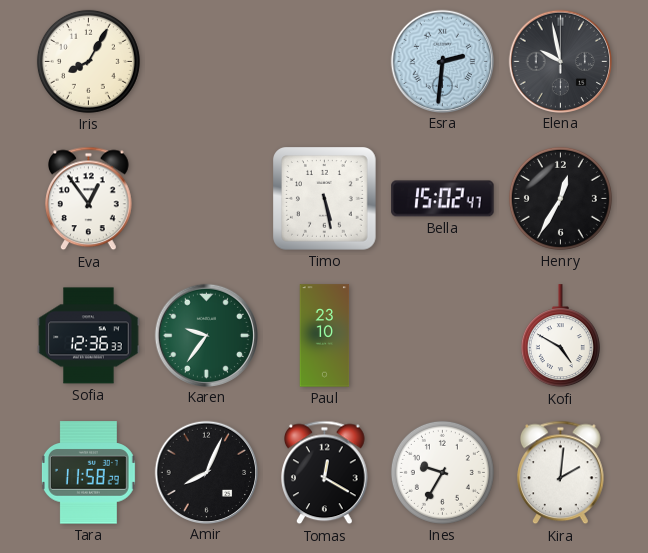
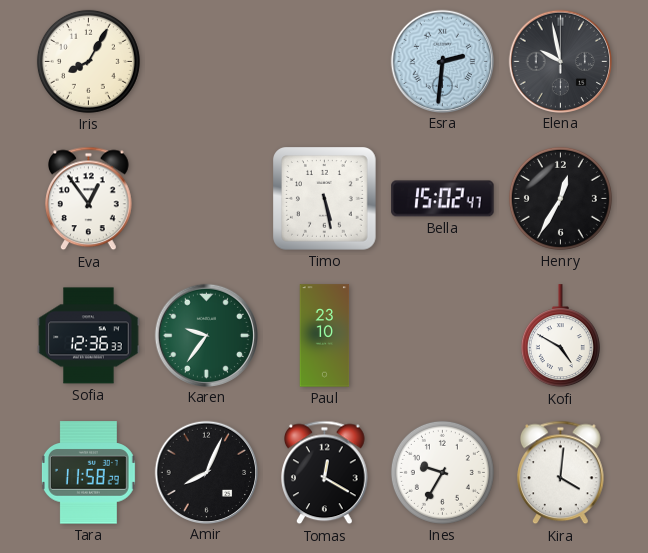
Kira: 2:01 -> 4:01
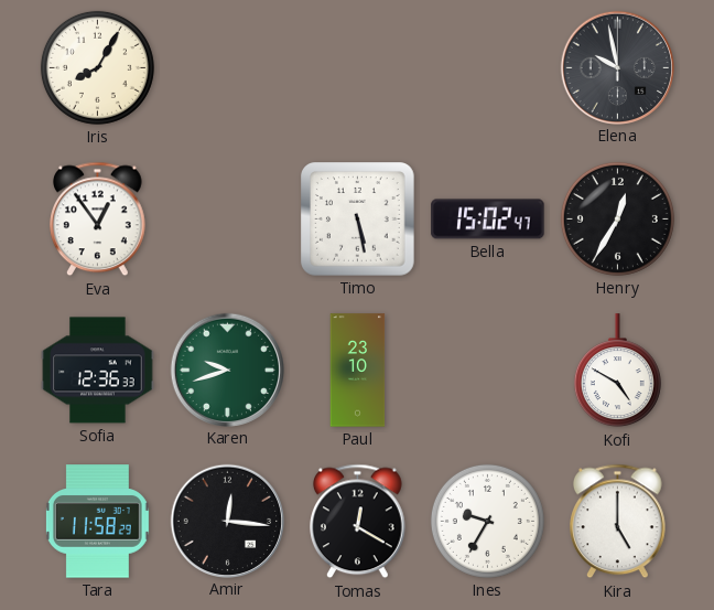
Esra: 2:31 -> none
Karen: 9:36 -> 9:42
Amir: 8:04 -> 12:16
Kira: 4:01 -> 5:00
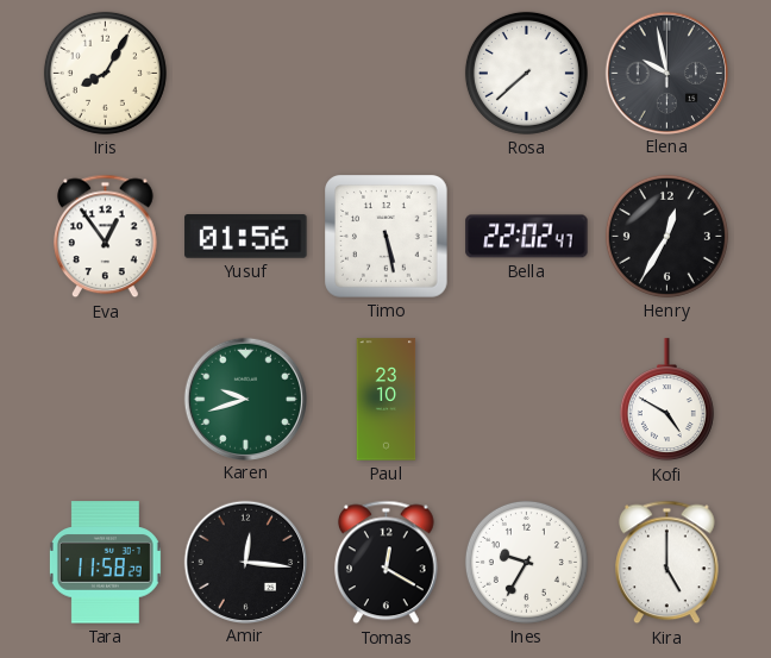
Rosa: none -> 7:38
Yusuf: none -> 01:56
Bella: 15:02 -> 22:02
Sofia: 12:36 -> none
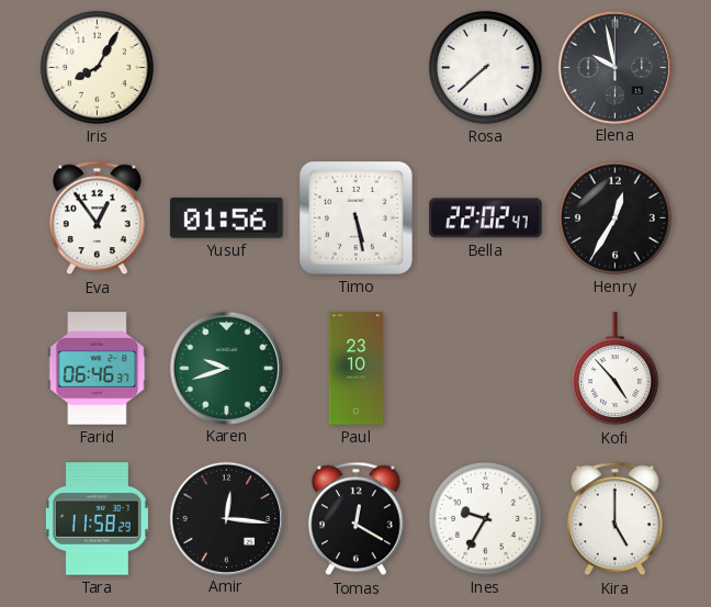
Farid: none -> 06:46
Kofi: 4:50 -> 4:53
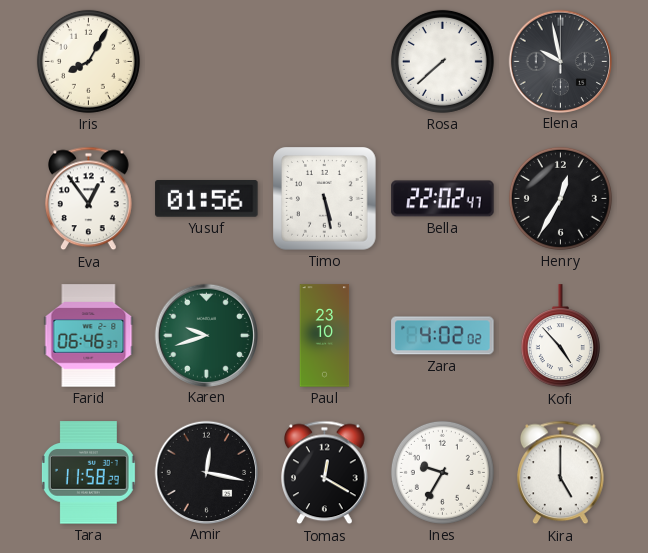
Zara: none -> 4:02
Amir: 12:16 -> 12:17
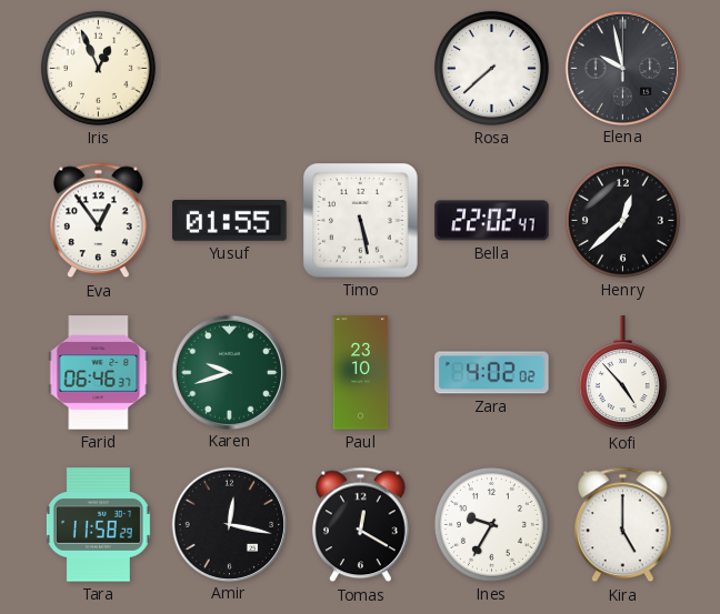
Iris: 8:05 -> 12:56
Yusuf: 01:56 -> 01:55
Henry: 12:35 -> 12:38
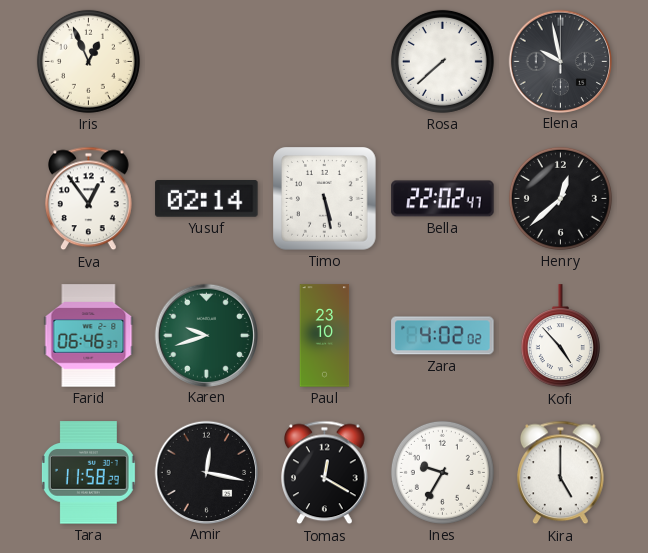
Yusuf: 01:55 -> 02:14
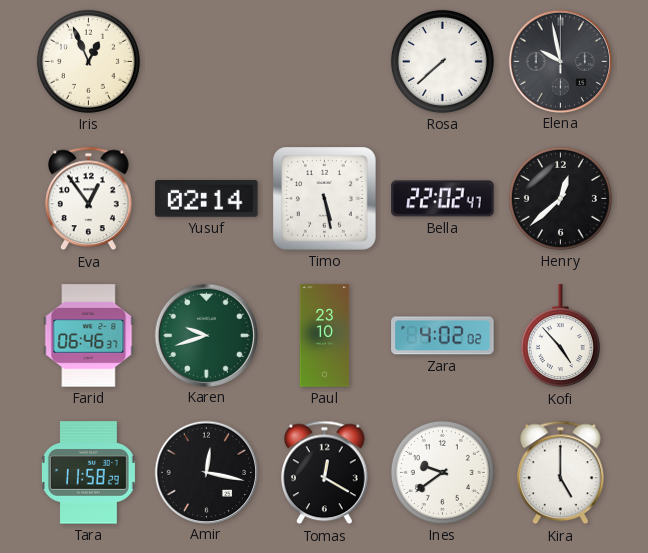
Ines: 9:35 -> 9:39
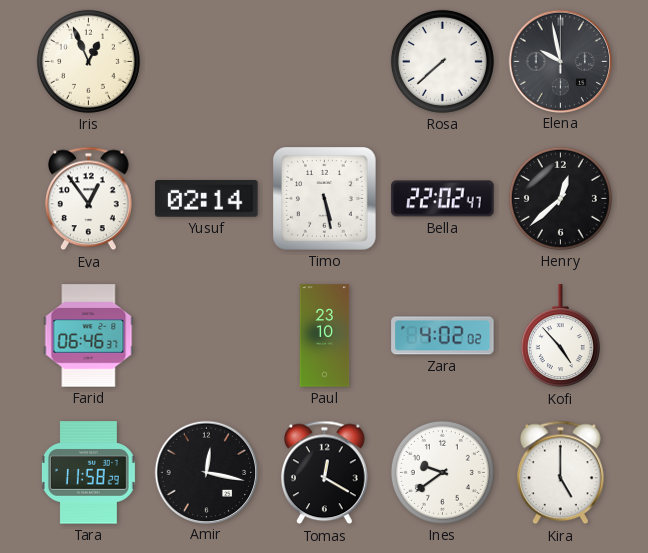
Karen: 9:42 -> none
